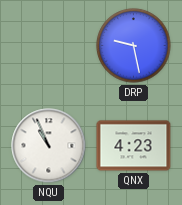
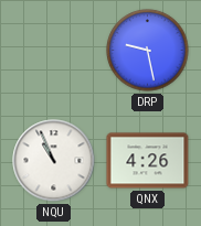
QNX: 4:23 -> 4:26
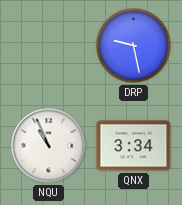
QNX: 4:26 -> 3:34
